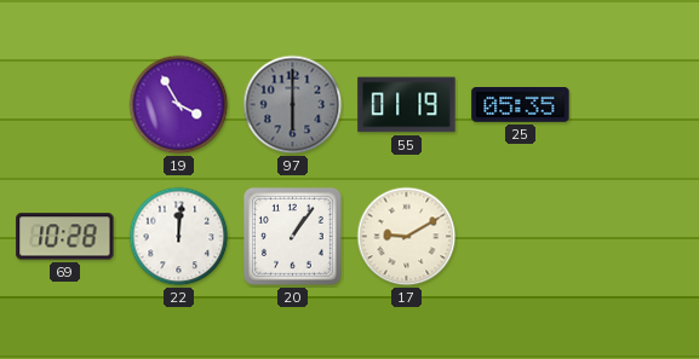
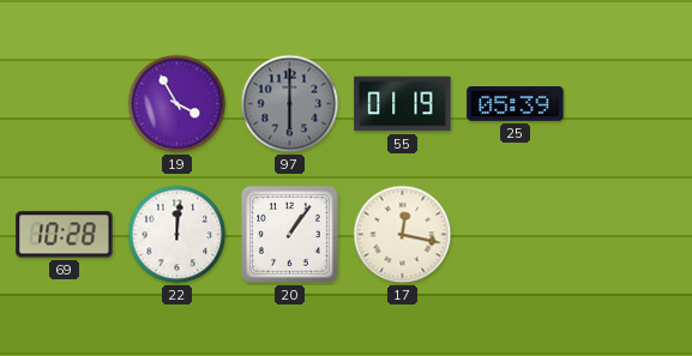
25: 05:35 -> 05:39
17: 9:10 -> 12:17
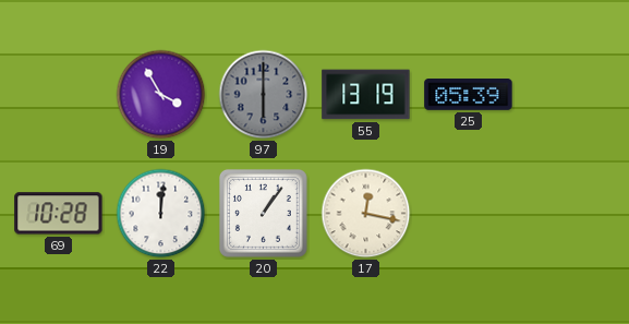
55: 01:19 -> 13:19
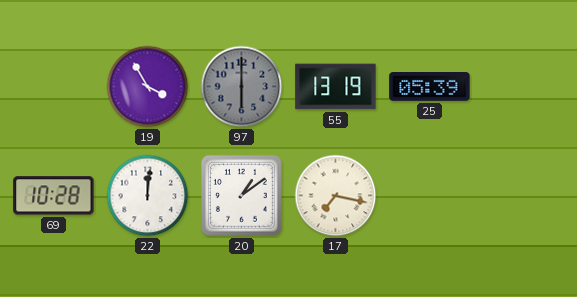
20: 1:06 -> 1:09
17: 12:17 -> 7:17
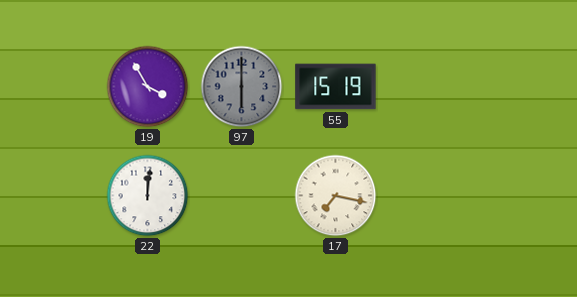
55: 13:19 -> 15:19
25: 05:39 -> none
69: 10:28 -> none
20: 1:09 -> none
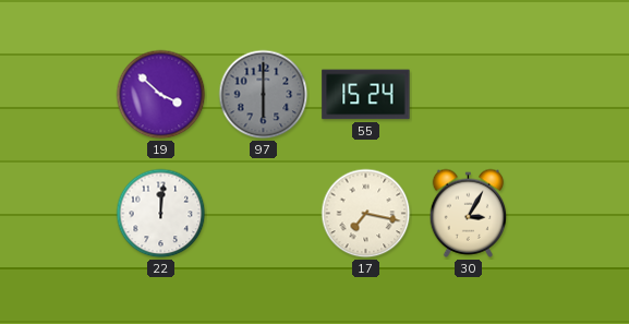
19: 3:55 -> 3:52
55: 15:19 -> 15:24
30: none -> 3:05
